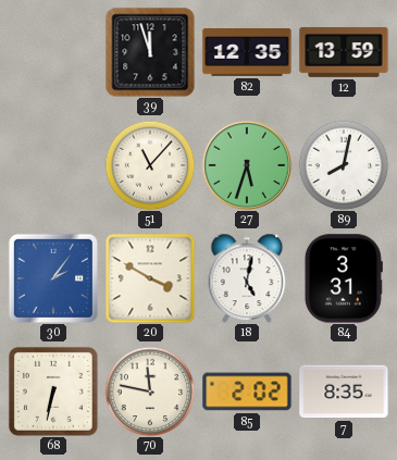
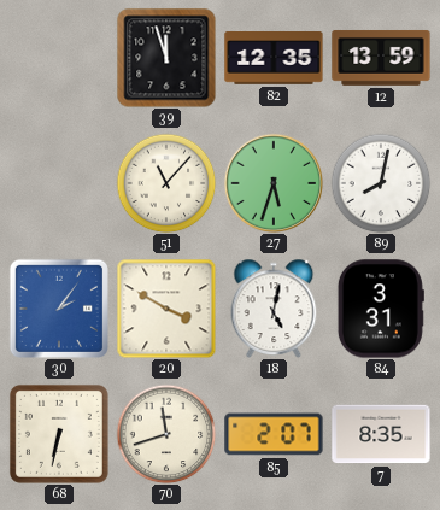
70: 11:47 -> 11:42
85: 2:02 -> 2:07
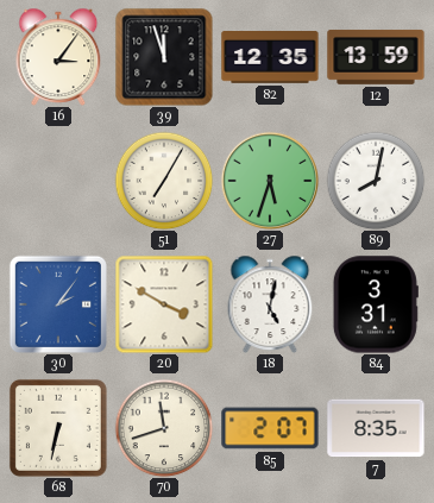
16: none -> 3:06
51: 11:07 -> 7:05
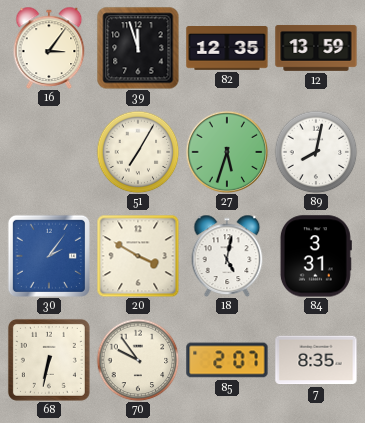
70: 11:42 -> 9:54
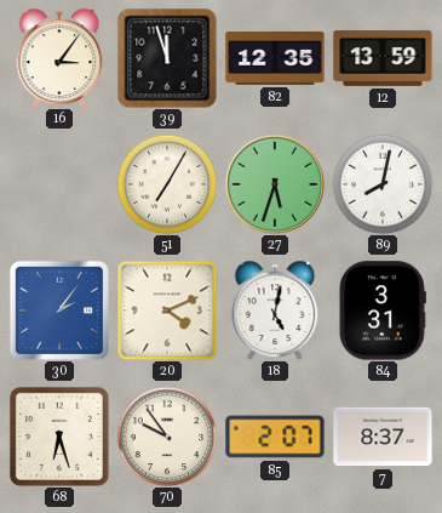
20: 3:50 -> 4:11
68: 6:32 -> 6:27
7: 8:35 -> 8:37
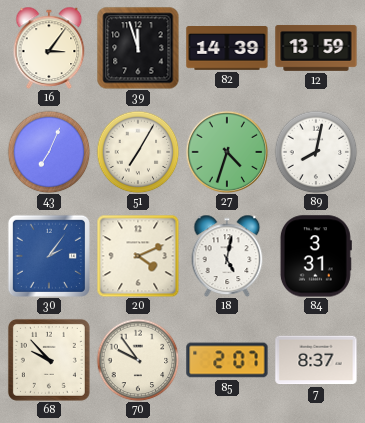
82: 12:35 -> 14:39
43: none -> 7:04
27: 5:33 -> 4:33
68: 6:27 -> 9:53
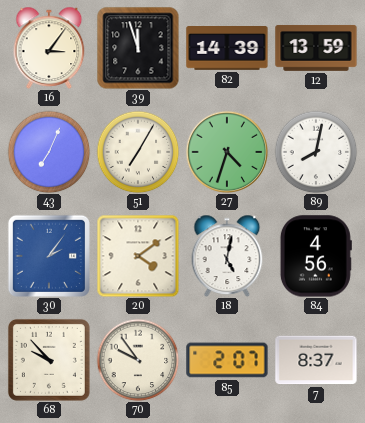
20: 4:11 -> 4:09
84: 3:31 -> 4:56
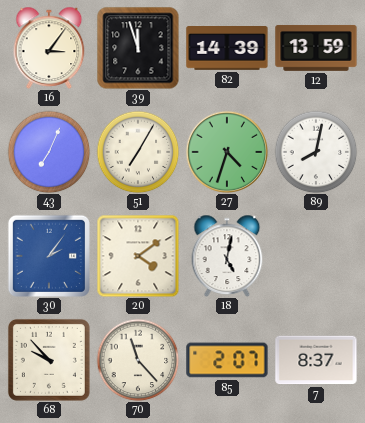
84: 4:56 -> none
70: 9:54 -> 11:23
